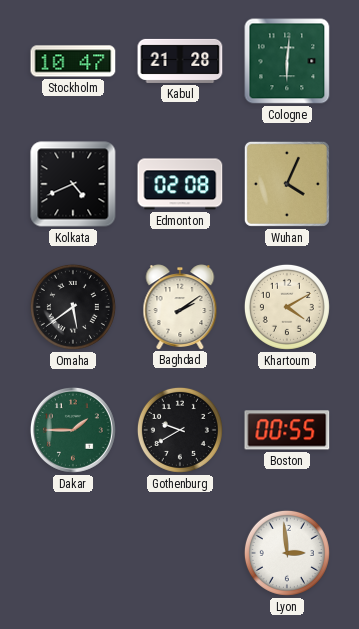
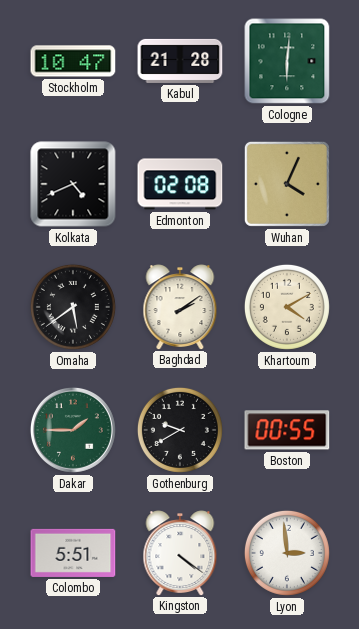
Colombo: none -> 5:51
Kingston: none -> 4:21
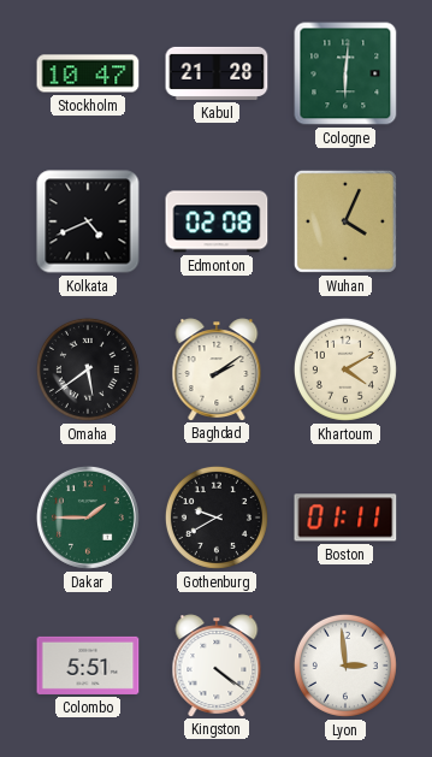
Boston: 00:55 -> 01:11
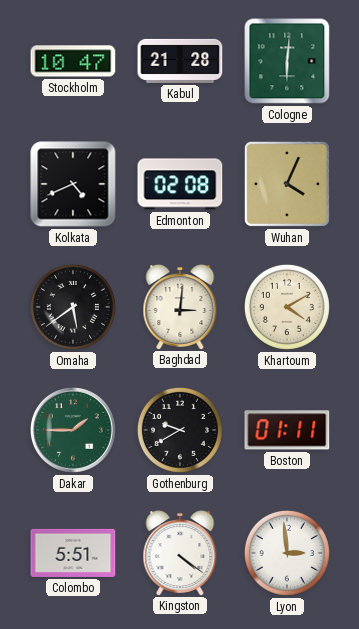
Baghdad: 2:09 -> 3:01
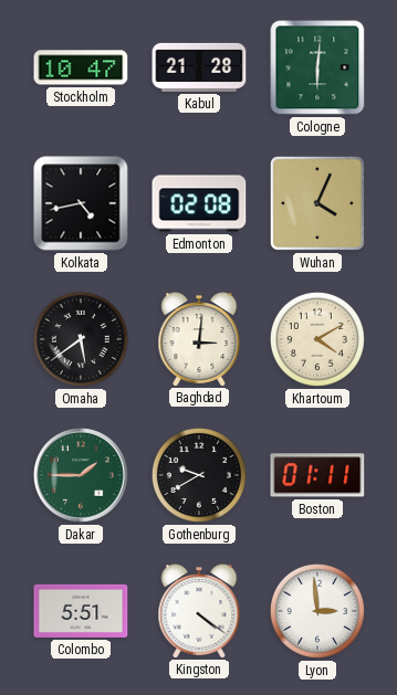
Kolkata: 4:41 -> 4:43
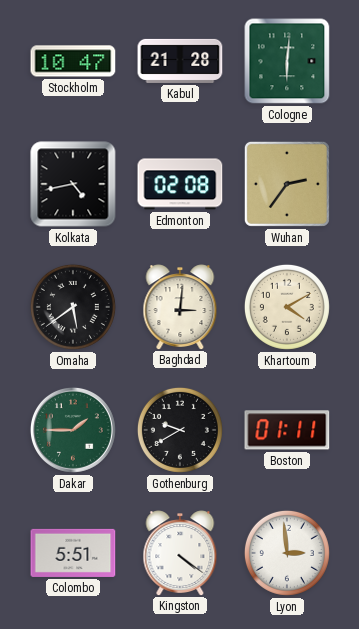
Wuhan: 4:04 -> 2:36
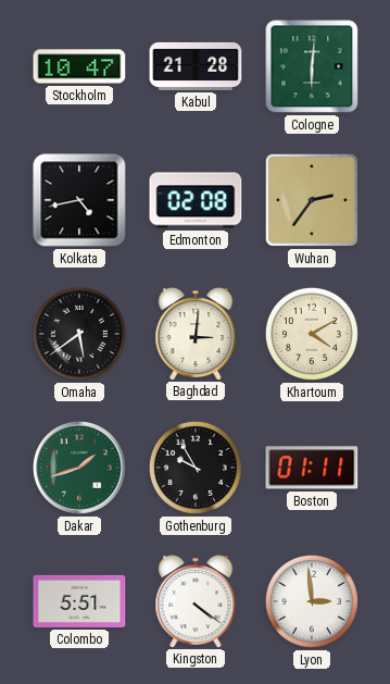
Dakar: 1:45 -> 1:42
Gothenburg: 9:40 -> 9:55
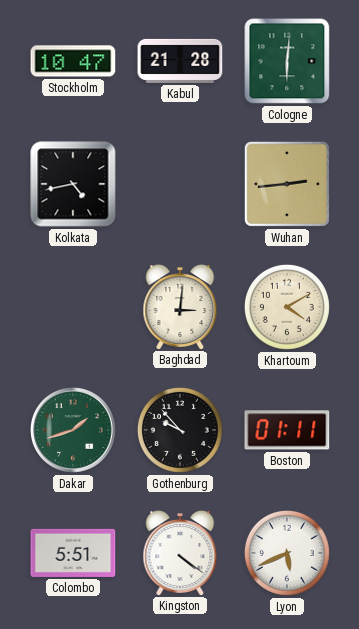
Edmonton: 02:08 -> none
Wuhan: 2:36 -> 2:44
Omaha: 5:39 -> none
Gothenburg: 9:55 -> 9:53
Lyon: 2:59 -> 5:41
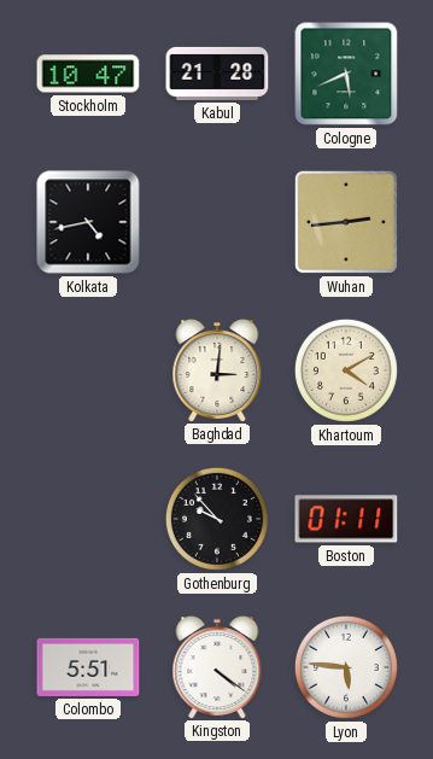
Cologne: 6:01 -> 5:41
Dakar: 1:42 -> none
Lyon: 5:41 -> 5:46
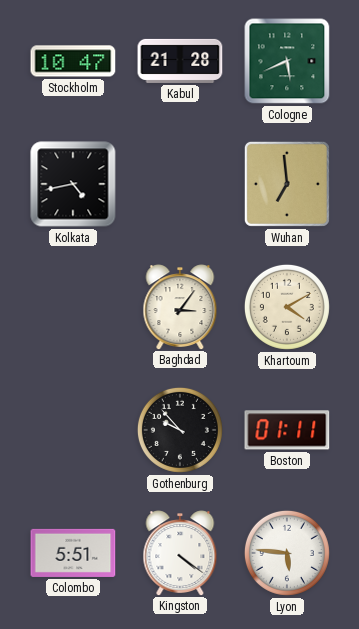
Wuhan: 2:44 -> 6:59
Baghdad: 3:01 -> 3:06
